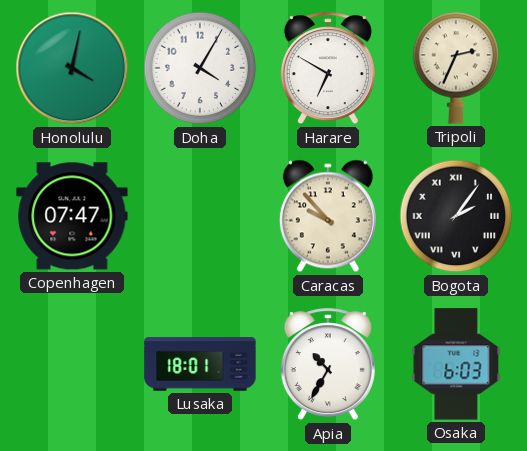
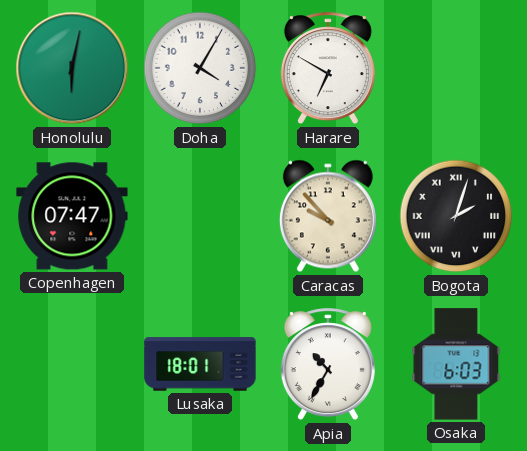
Honolulu: 4:02 -> 6:02
Tripoli: 2:34 -> none
Bogota: 2:06 -> 2:03
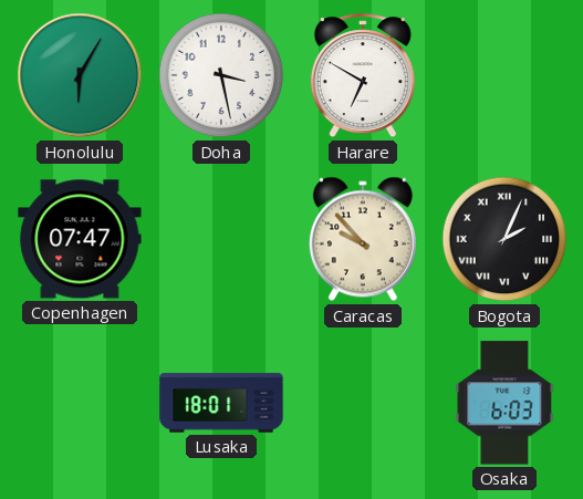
Honolulu: 6:02 -> 6:05
Doha: 4:05 -> 3:28
Bogota: 2:03 -> 2:04
Apia: 10:35 -> none
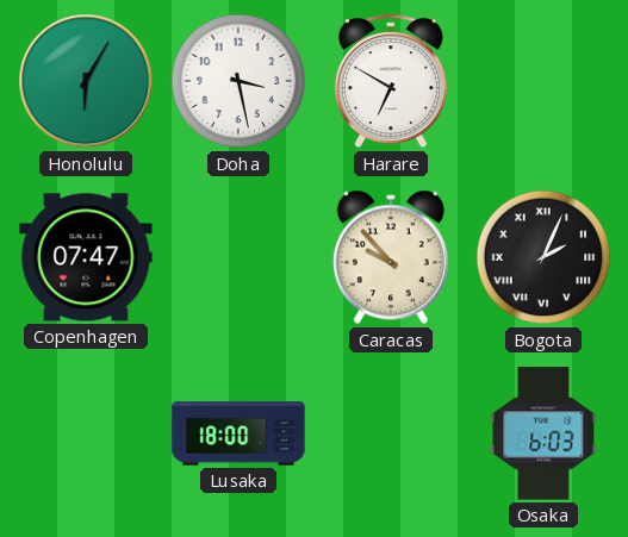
Lusaka: 18:01 -> 18:00
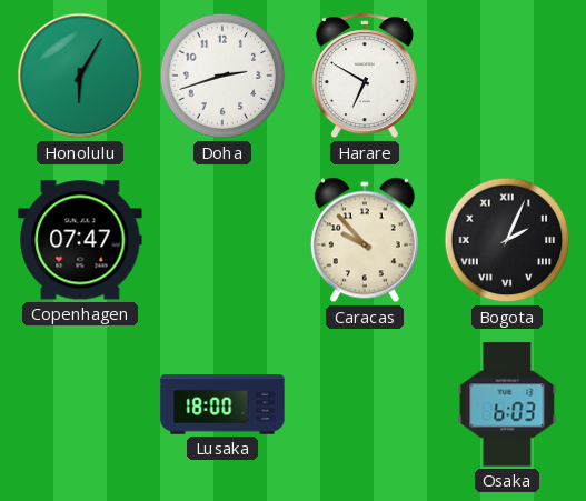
Doha: 3:28 -> 2:42
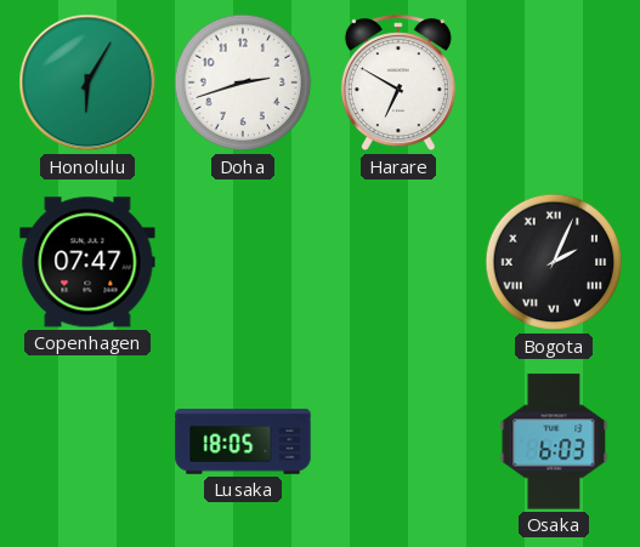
Caracas: 9:53 -> none
Lusaka: 18:00 -> 18:05
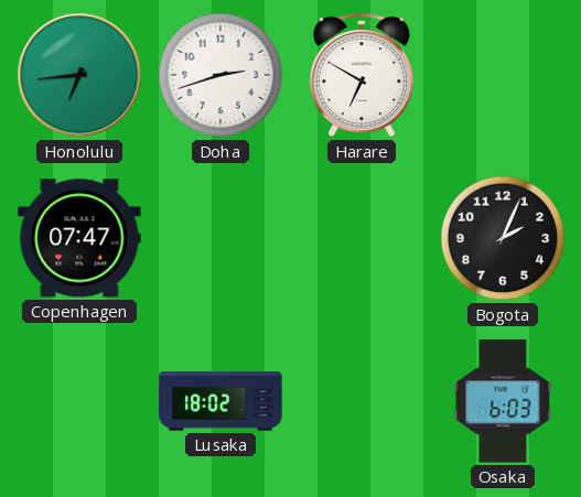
Honolulu: 6:05 -> 6:44
Bogota numerals: Roman -> Arabic
Lusaka: 18:05 -> 18:02
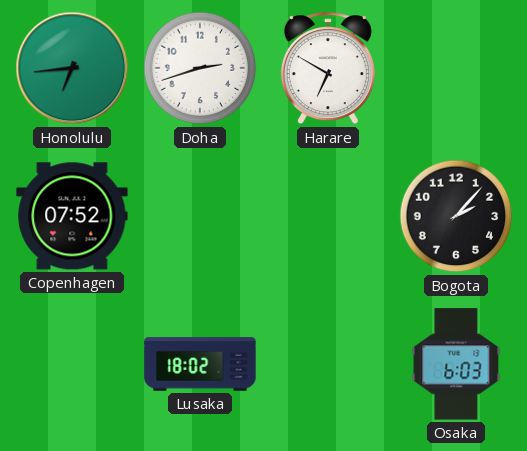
Copenhagen: 07:47 -> 07:52
Bogota: 2:04 -> 2:07
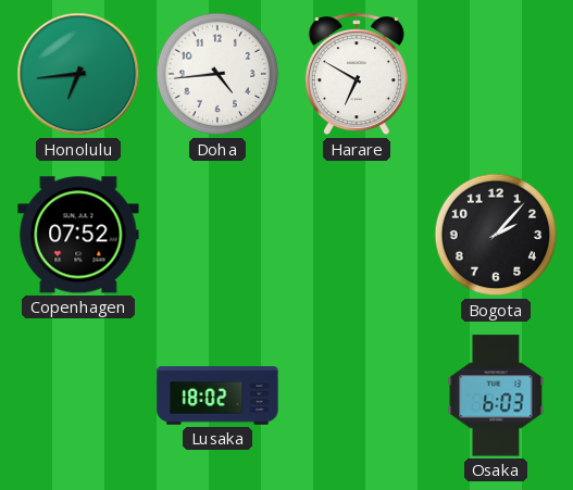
Doha: 2:42 -> 4:44
